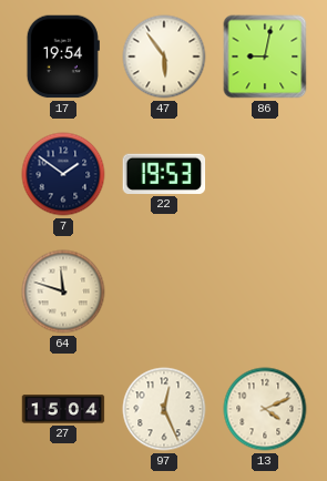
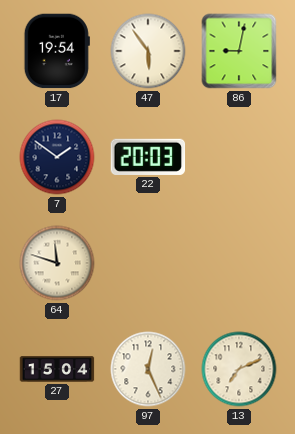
22: 19:53 -> 20:03
13: 4:11 -> 7:11
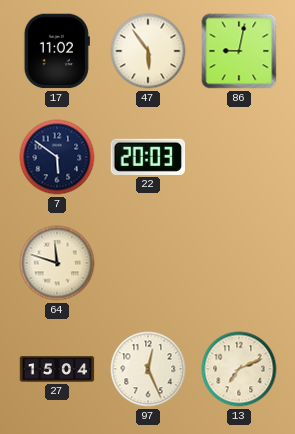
17: 19:54 -> 11:02
7: 1:51 -> 5:51
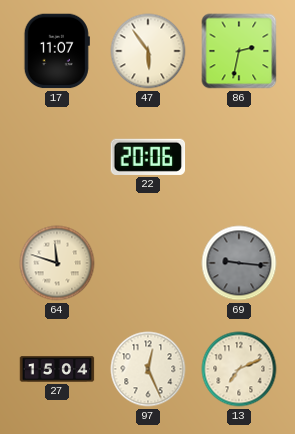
17: 11:02 -> 11:07
86: 9:02 -> 2:32
7: 5:51 -> none
22: 20:03 -> 20:06
69: none -> 9:16
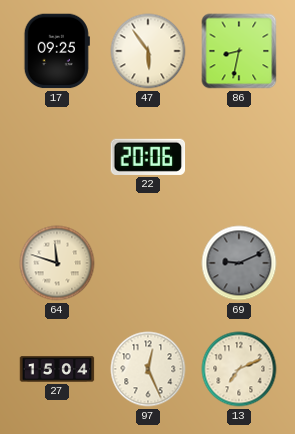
17: 11:07 -> 09:25
86: 2:32 -> 8:32
69: 9:16 -> 9:11
